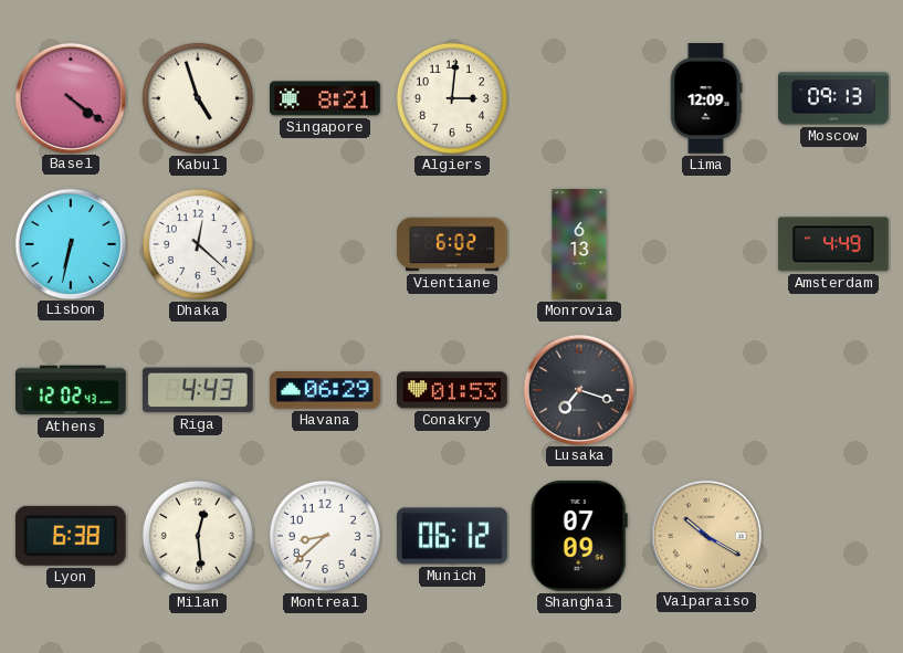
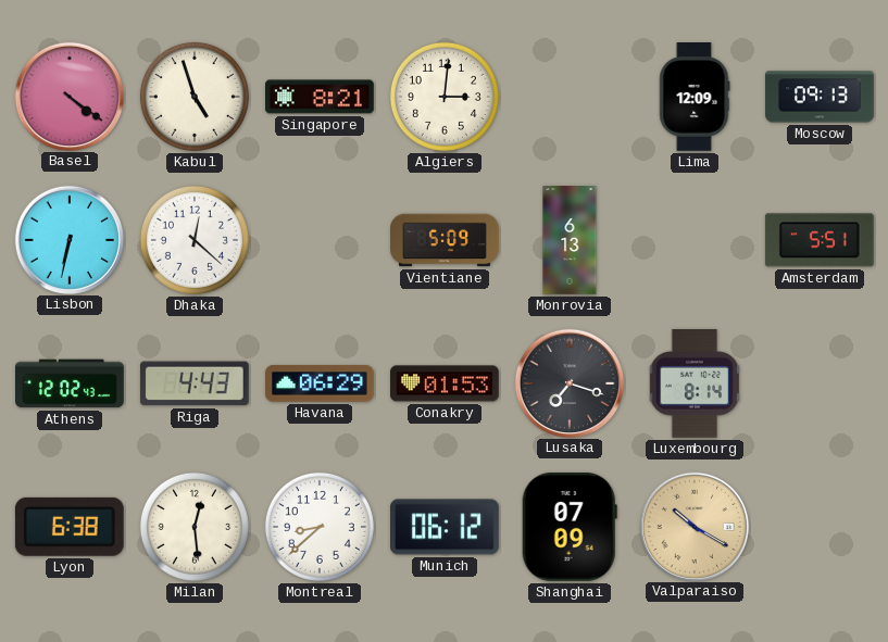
Vientiane: 6:02 -> 5:09
Amsterdam: 4:49 -> 5:51
Luxembourg: none -> 8:14
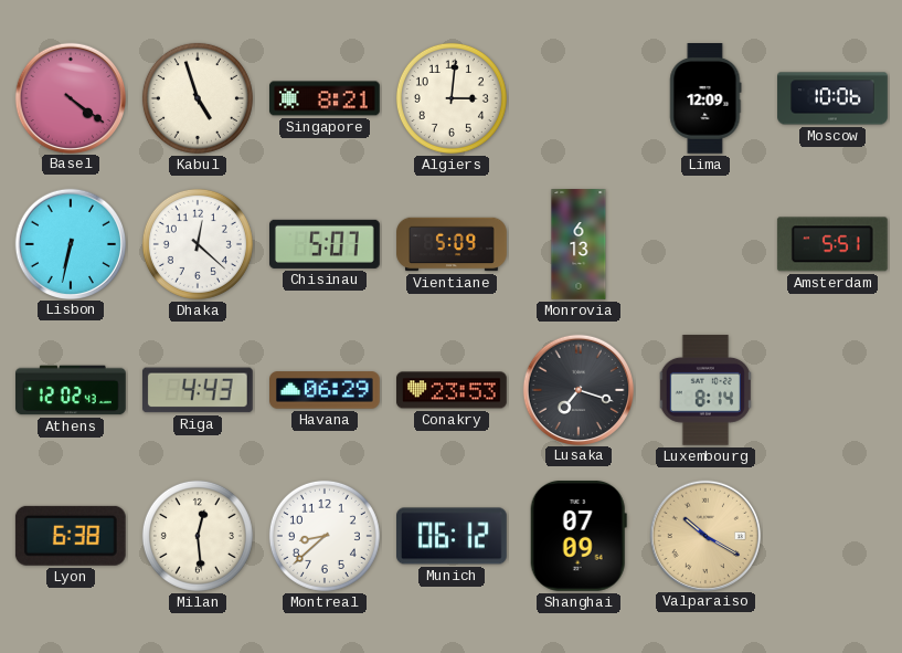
Moscow: 09:13 -> 10:06
Chisinau: none -> 5:07
Conakry: 01:53 -> 23:53
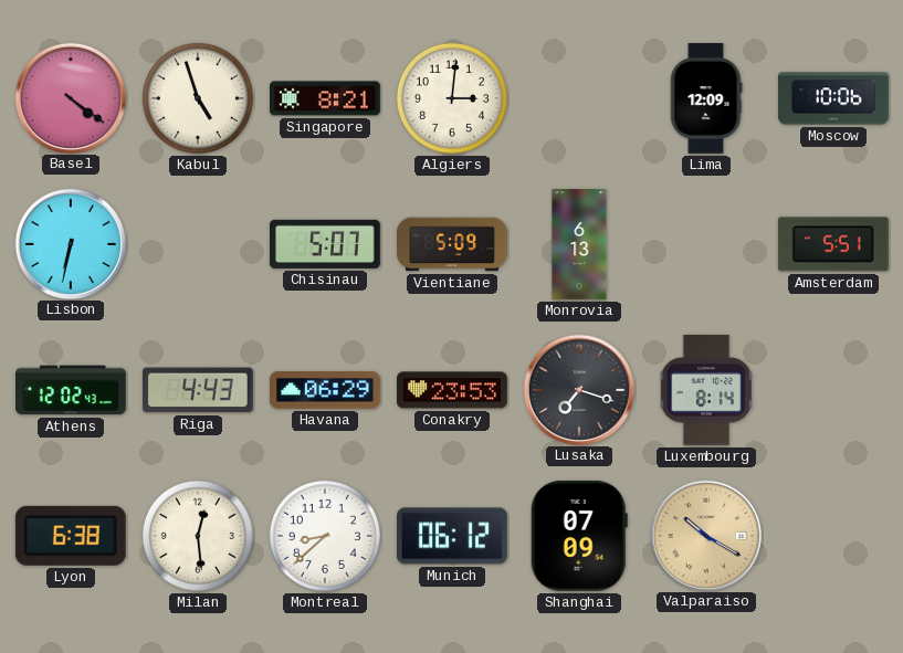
Dhaka: 12:22 -> none
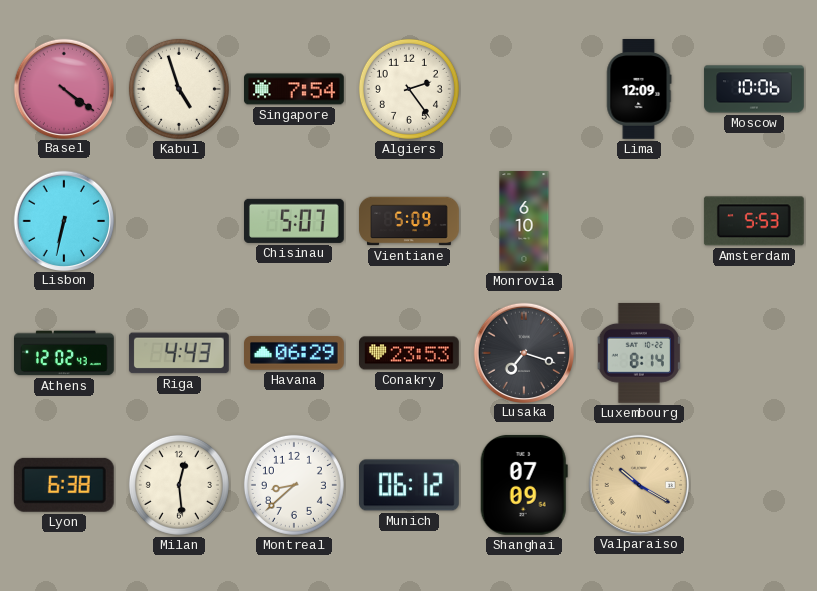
Singapore: 8:21 -> 7:54
Algiers: 3:01 -> 2:24
Monrovia: 6:13 -> 6:10
Amsterdam: 5:51 -> 5:53
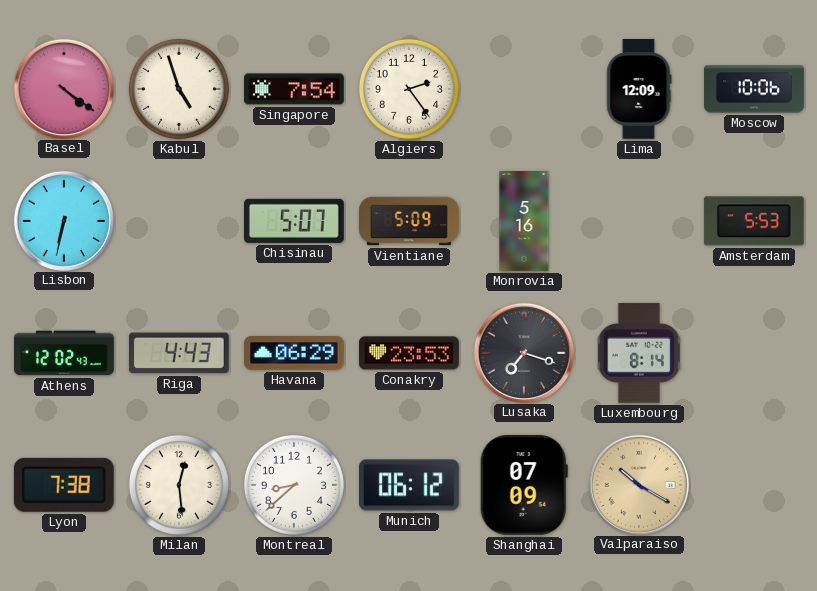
Monrovia: 6:10 -> 5:16
Lyon: 6:38 -> 7:38
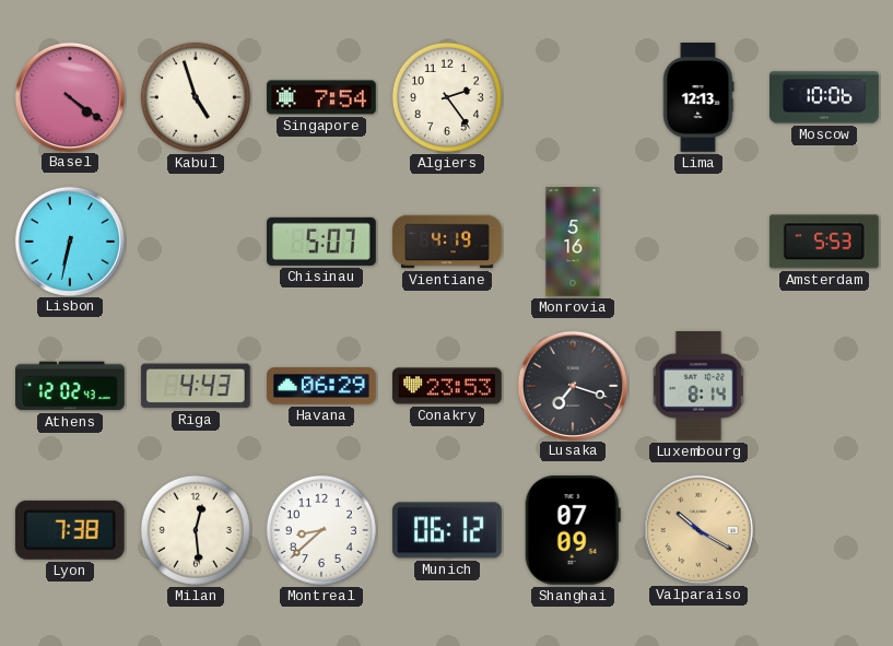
Lima: 12:09 -> 12:13
Vientiane: 5:09 -> 4:19
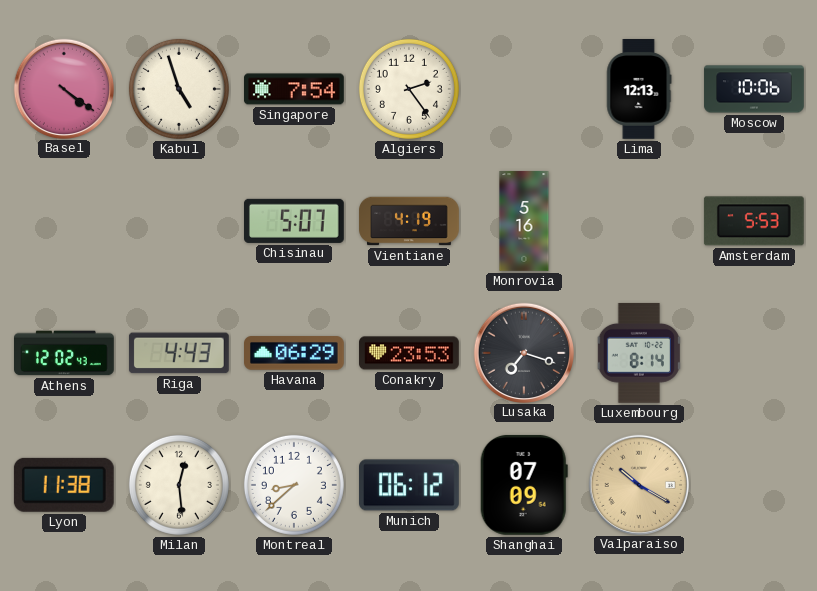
Lisbon: 6:32 -> none
Lyon: 7:38 -> 11:38
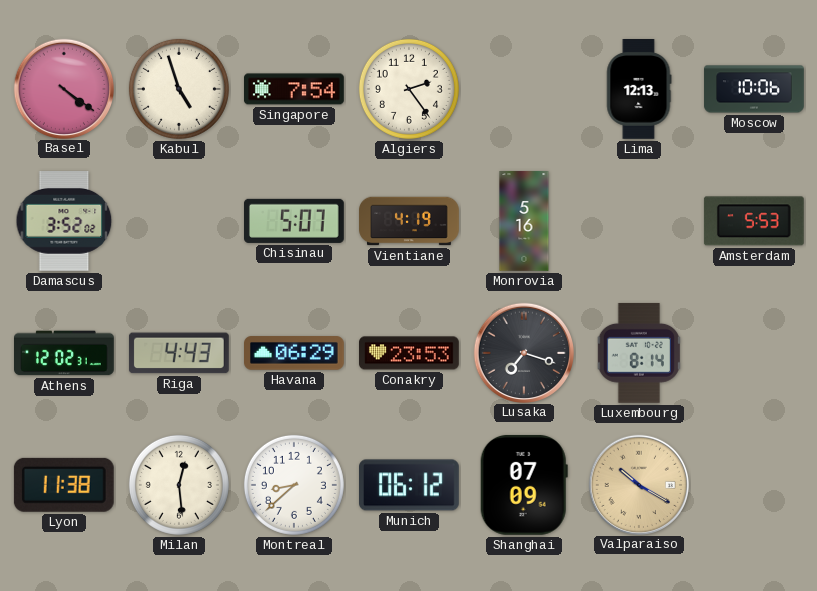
Damascus: none -> 3:52
Athens: 12:02:43 -> 12:02:31
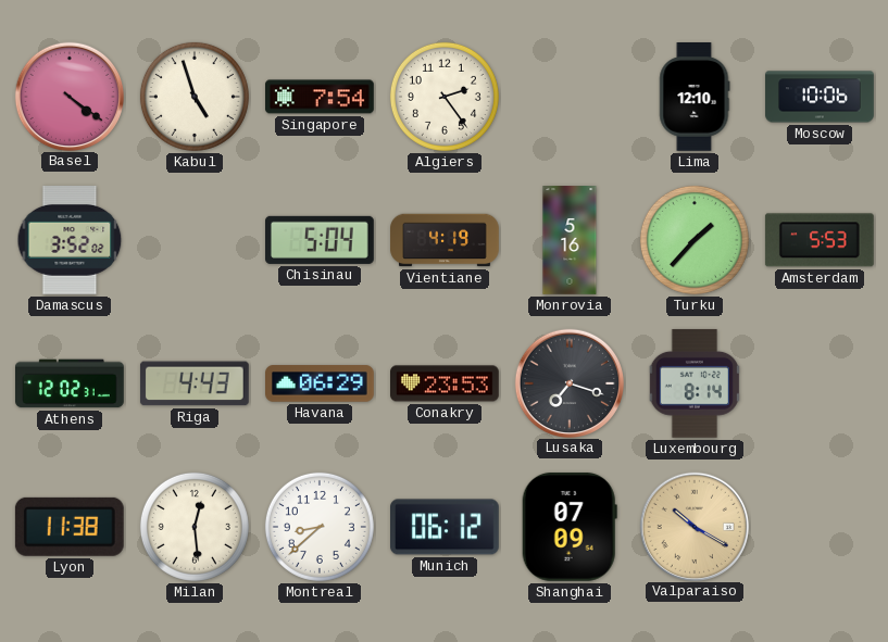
Lima: 12:13 -> 12:10
Chisinau: 5:07 -> 5:04
Turku: none -> 1:37
